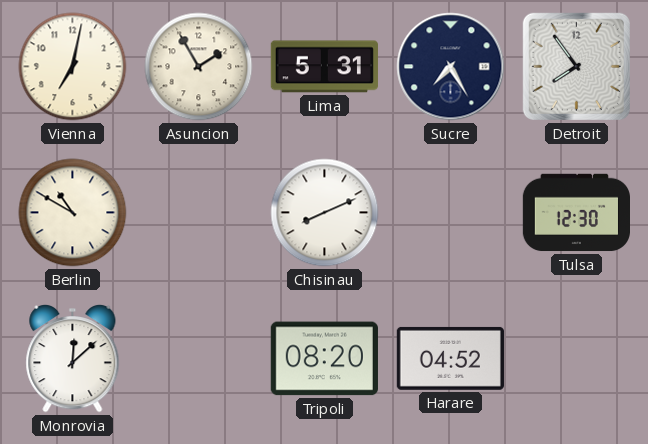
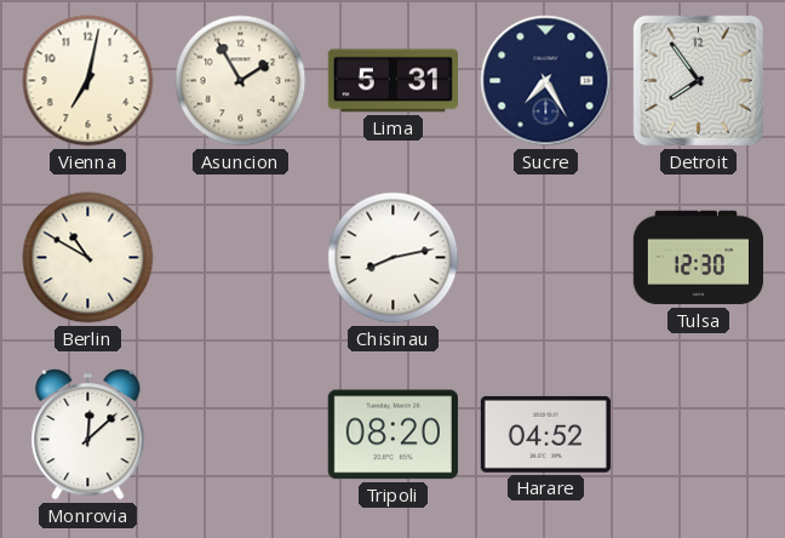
Chisinau: 8:11 -> 8:13
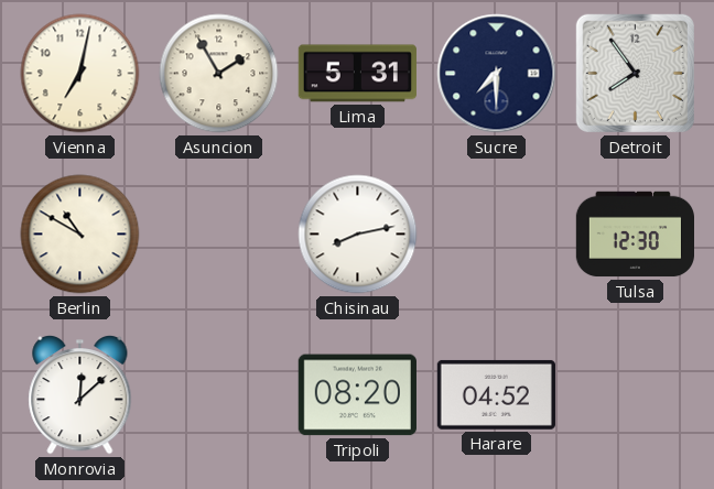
Sucre: 7:25 -> 7:30
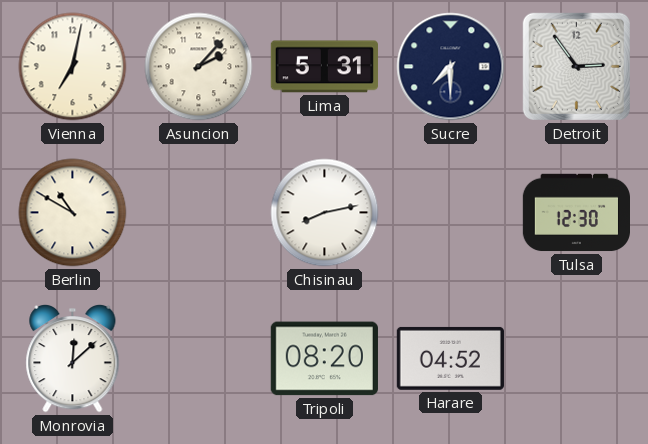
Asuncion: 1:55 -> 2:07
Detroit: 7:54 -> 2:54
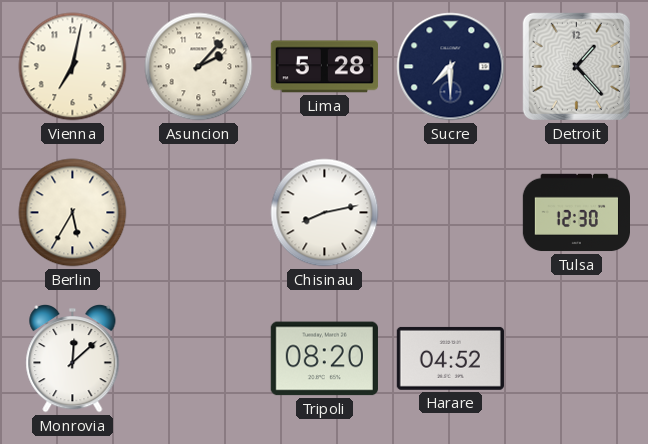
Lima: 5:31 -> 5:28
Detroit: 2:54 -> 1:23
Berlin: 10:50 -> 5:35
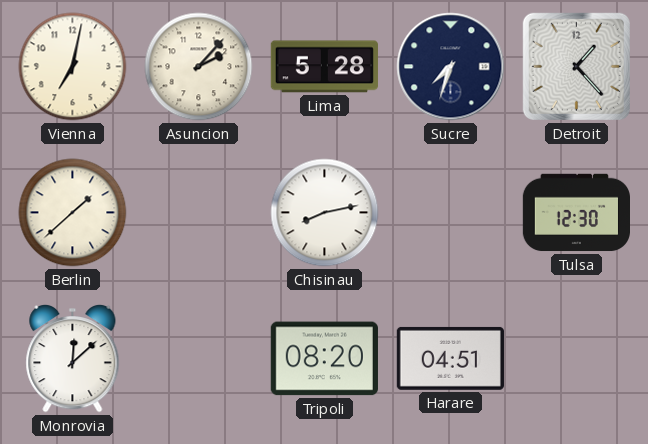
Sucre: 7:30 -> 7:33
Berlin: 5:35 -> 1:38
Harare: 04:52 -> 04:51
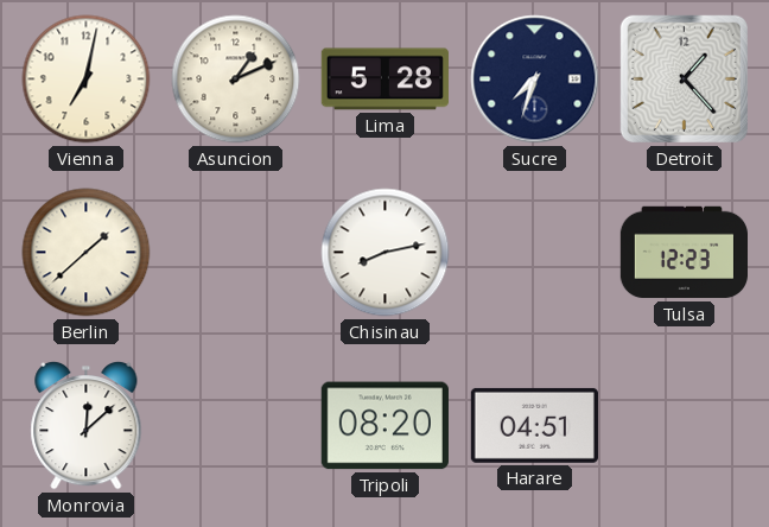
Asuncion: 2:07 -> 1:11
Tulsa: 12:30 -> 12:23
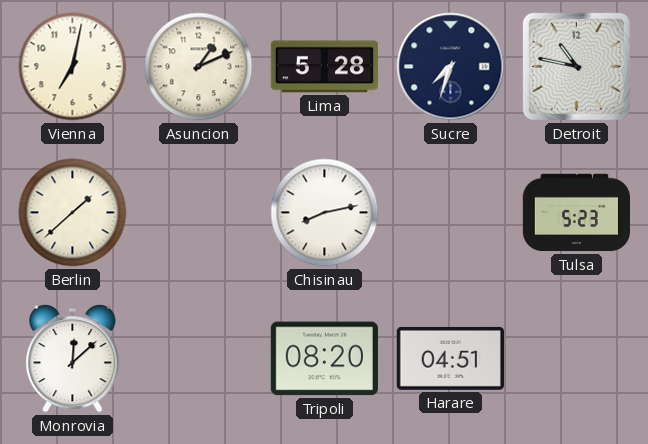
Detroit: 1:23 -> 10:47
Tulsa: 12:23 -> 5:23
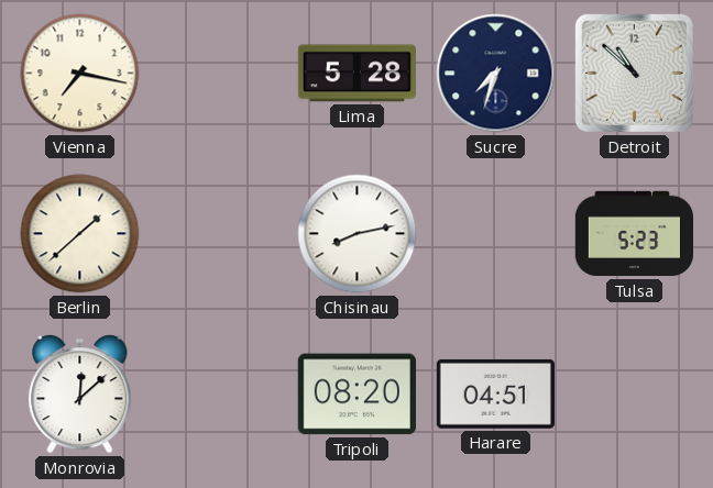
Vienna: 7:02 -> 7:17
Asuncion: 1:11 -> none
Detroit: 10:47 -> 10:52
